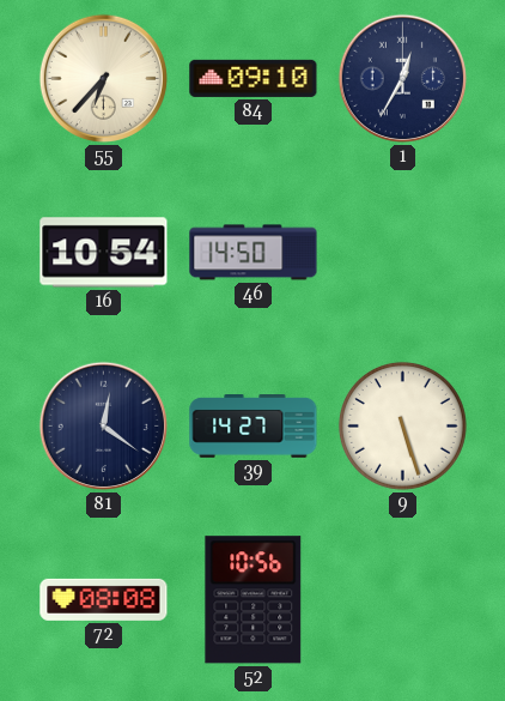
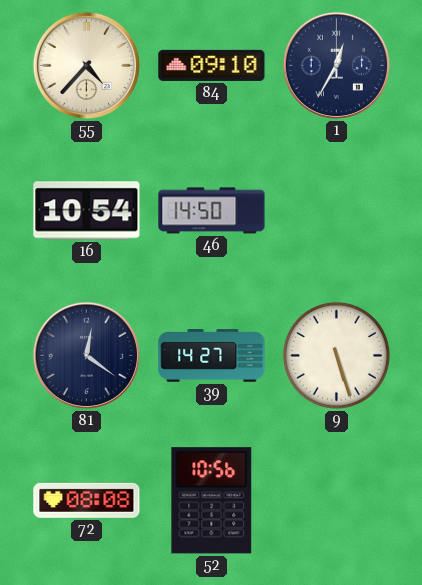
55: 6:37 -> 4:37
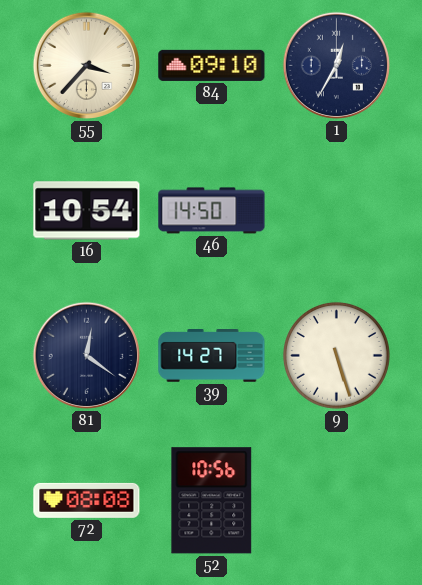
55: 4:37 -> 3:37
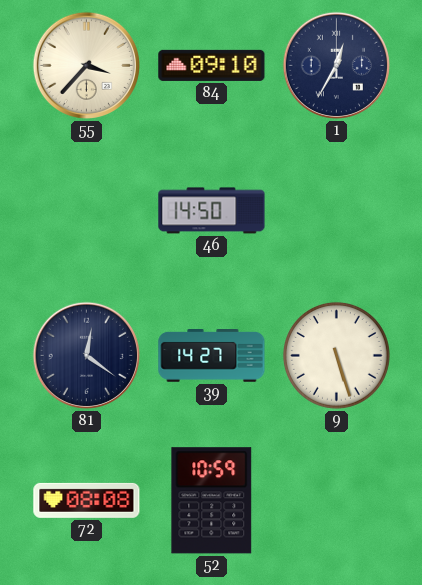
16: 10:54 -> none
52: 10:56 -> 10:59
